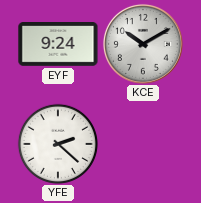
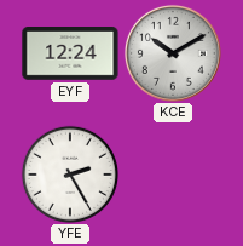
EYF: 9:24 -> 12:24
YFE: 2:22 -> 2:25
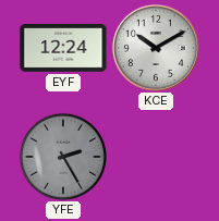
YFE dial: white -> grey
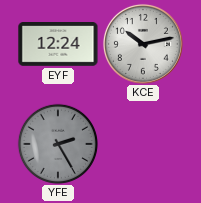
KCE: 10:10 -> 10:13
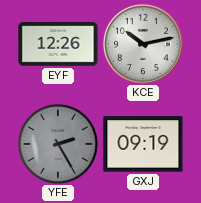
EYF: 12:24 -> 12:26
GXJ: none -> 09:19
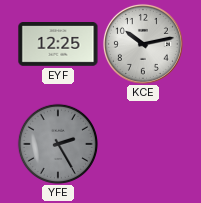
EYF: 12:26 -> 12:25
GXJ: 09:19 -> none
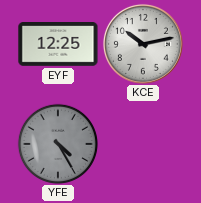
YFE: 2:25 -> 4:25
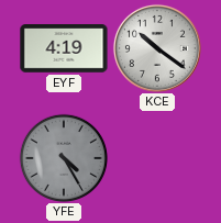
EYF: 12:25 -> 4:19
KCE: 10:13 -> 10:21
